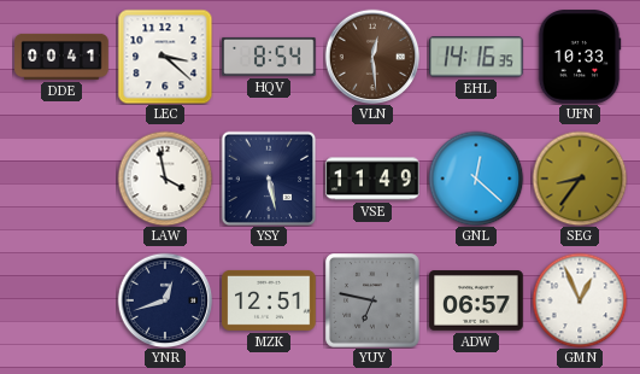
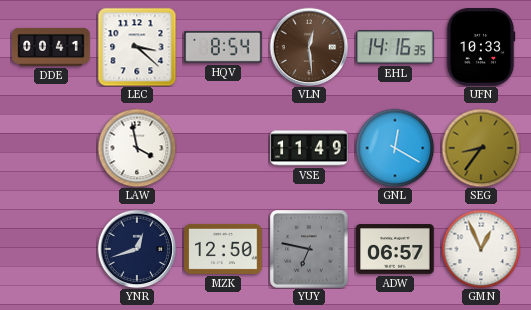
YSY: 5:28 -> none
GNL: 12:22 -> 12:20
MZK: 12:51 -> 12:50
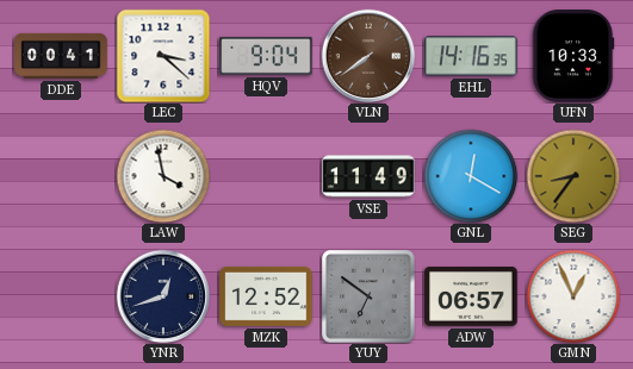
HQV: 8:54 -> 9:04
VLN: 12:29 -> 7:39
MZK: 12:50 -> 12:52
YUY: 6:47 -> 6:51
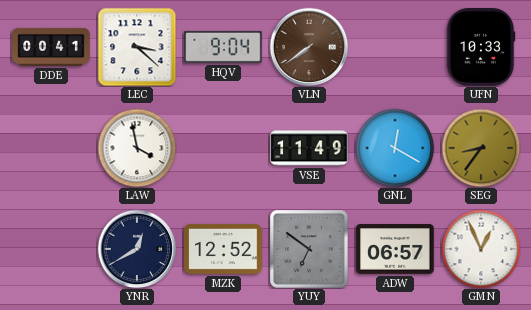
EHL: 14:16 -> none
YNR: 12:42 -> 12:40
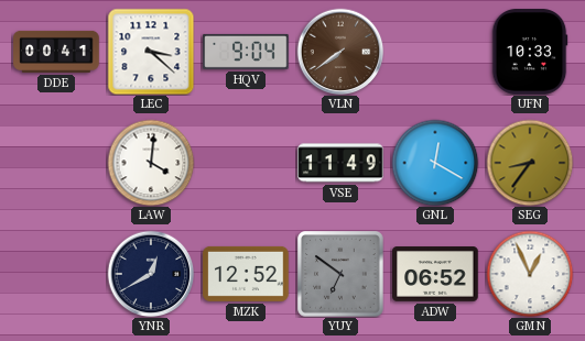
LAW: 3:58 -> 4:01
ADW: 06:57 -> 06:52
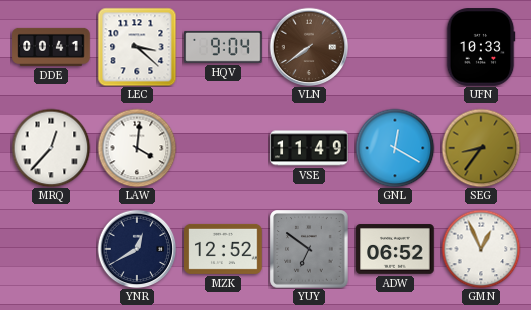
MRQ: none -> 12:37
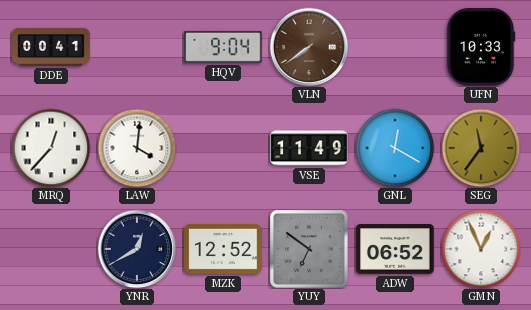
LEC: 3:22 -> none
SEG: 8:36 -> 11:36
